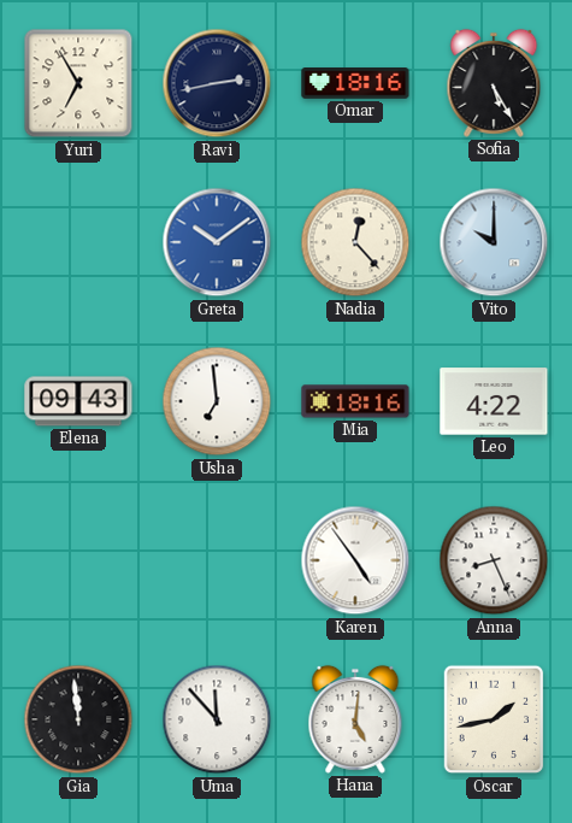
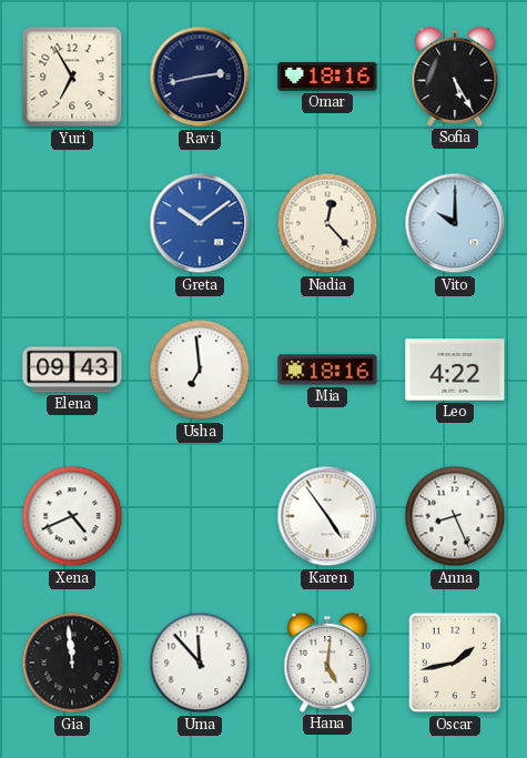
Xena: none -> 4:41
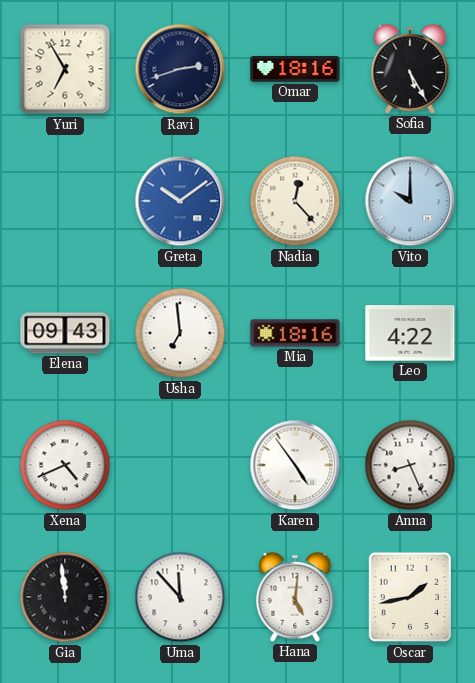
Ravi: 2:43 -> 2:42
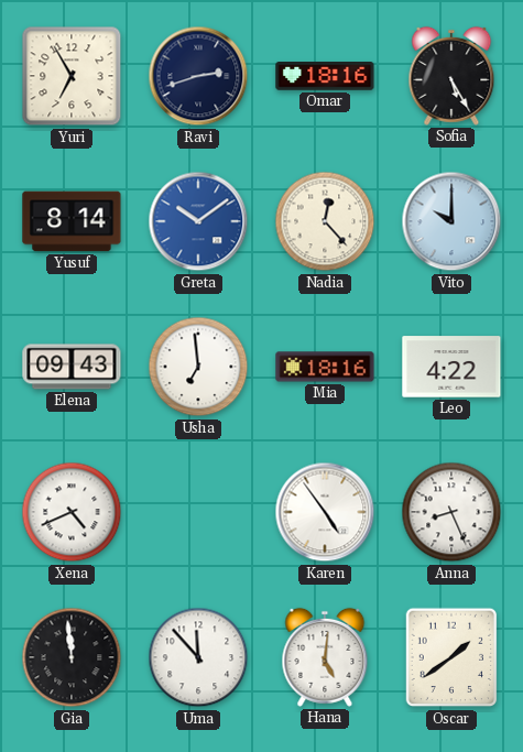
Yusuf: none -> 8:14
Oscar: 1:43 -> 1:39
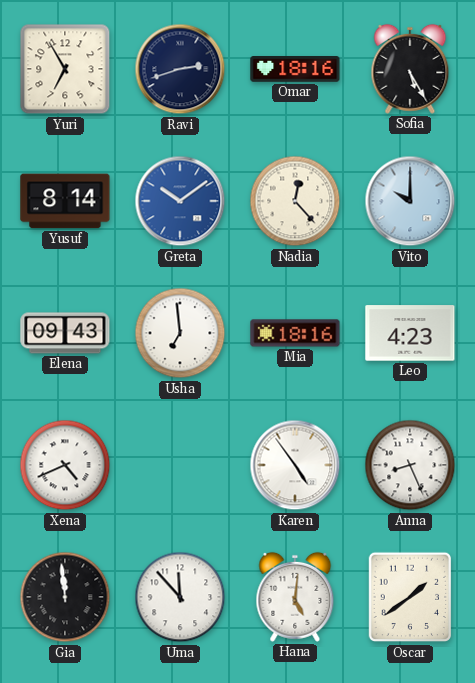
Leo: 4:22 -> 4:23
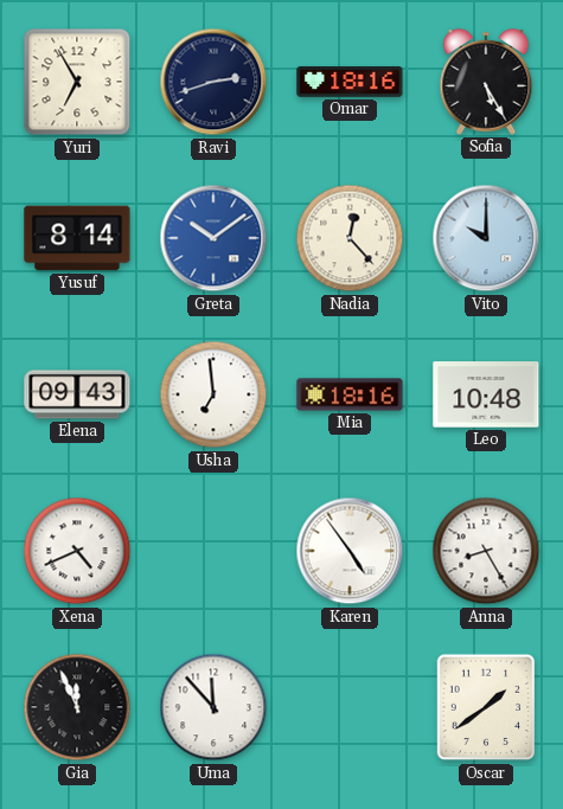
Leo: 4:23 -> 10:48
Anna: 8:26 -> 8:25
Gia: 11:59 -> 11:56
Hana: 5:01 -> none
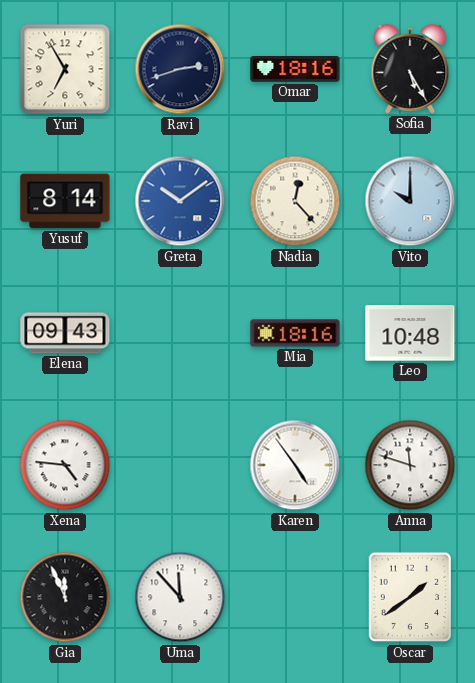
Usha: 6:59 -> none
Xena: 4:41 -> 4:46
Anna: 8:25 -> 11:48
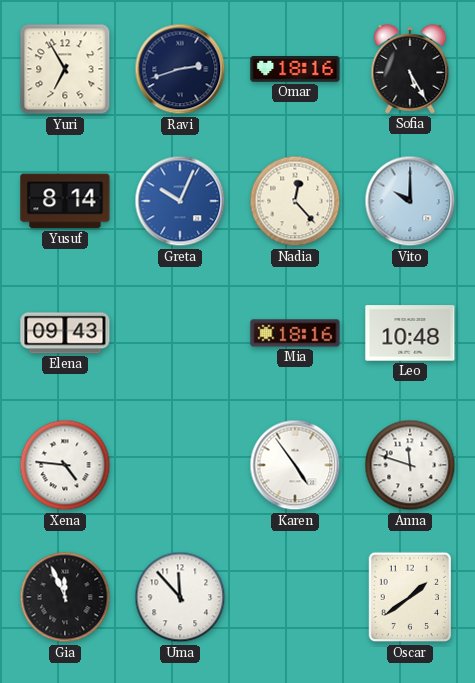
Greta: 10:09 -> 10:04
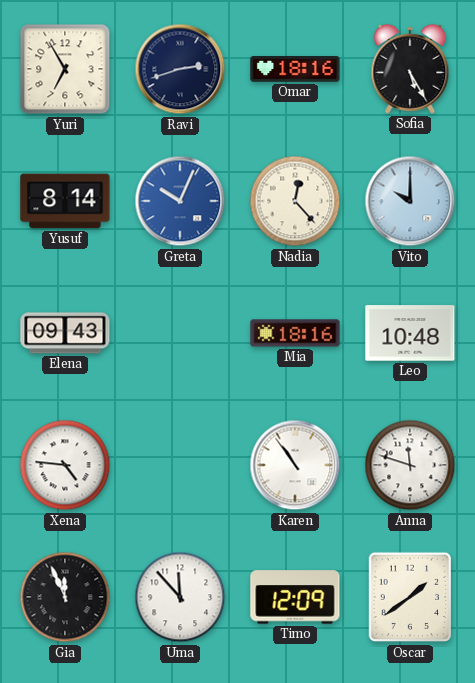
Karen: 4:54 -> 10:54
Timo: none -> 12:09
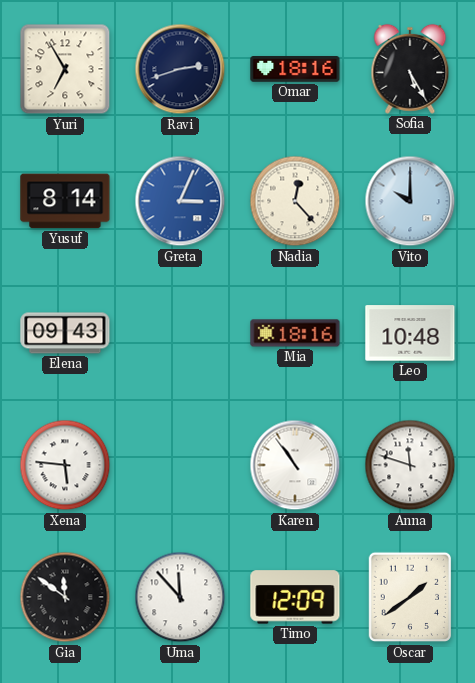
Greta: 10:04 -> 3:04
Xena: 4:46 -> 5:46
Gia: 11:56 -> 11:51
